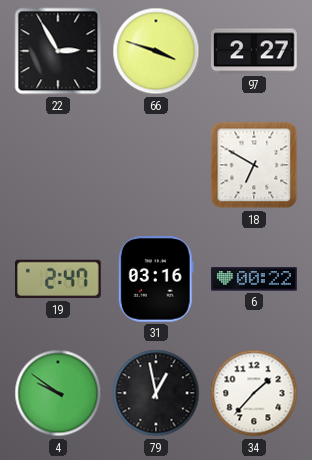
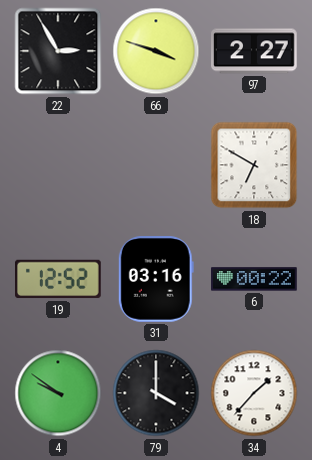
19: 2:47 -> 12:52
79: 12:58 -> 4:00
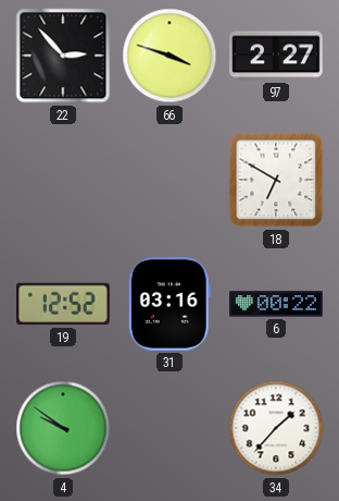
22: 2:55 -> 2:53
79: 4:00 -> none
